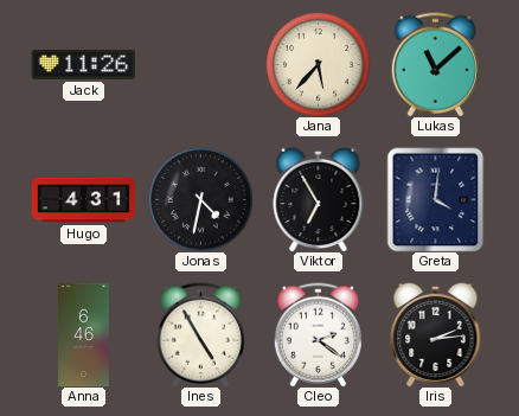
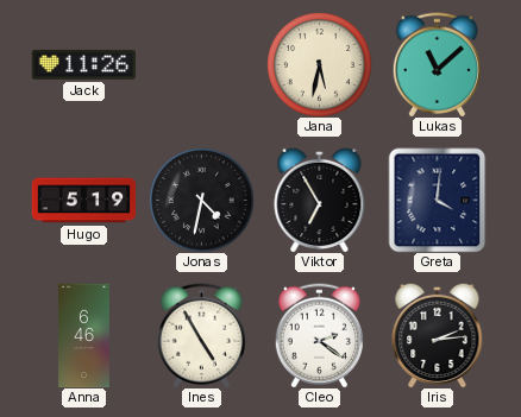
Jana: 5:37 -> 5:32
Hugo: 4:31 -> 5:19
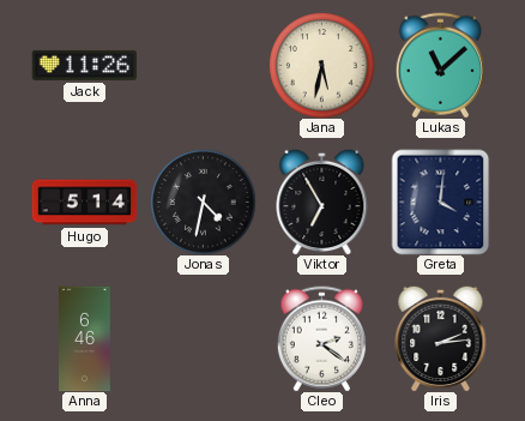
Hugo: 5:19 -> 5:14
Ines: 4:55 -> none
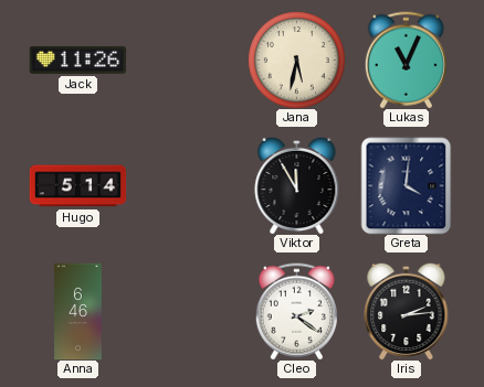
Lukas: 11:08 -> 11:04
Jonas: 4:32 -> none
Viktor: 6:55 -> 11:55
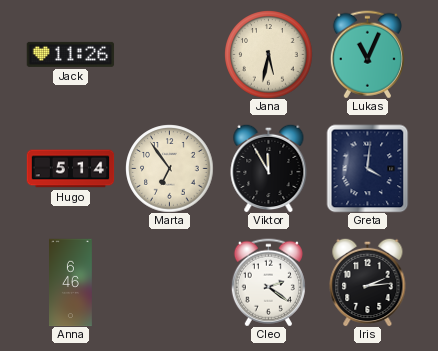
Marta: none -> 6:54
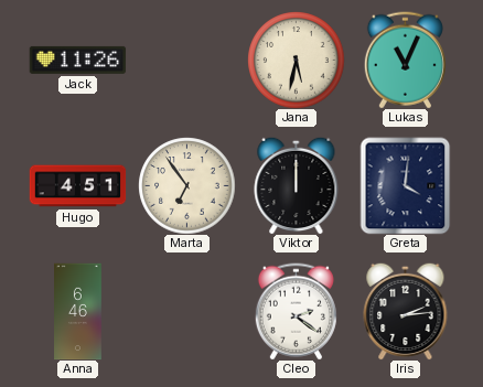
Hugo: 5:14 -> 4:51
Viktor: 11:55 -> 12:00
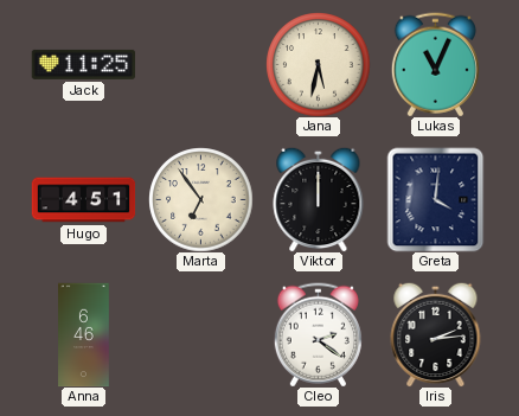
Jack: 11:26 -> 11:25
